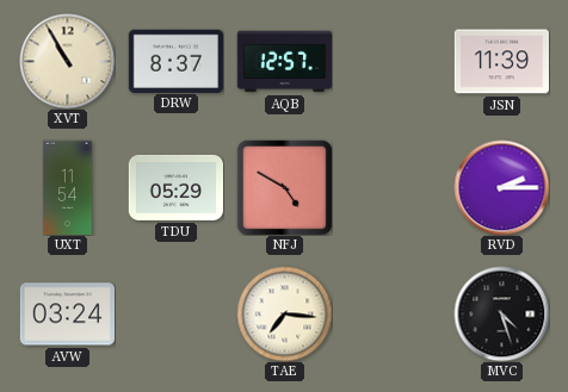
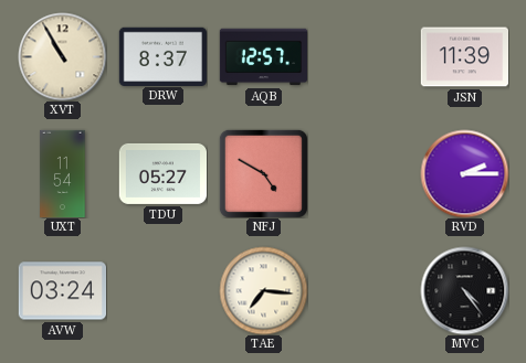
TDU: 05:29 -> 05:27
MVC: 4:27 -> 4:24
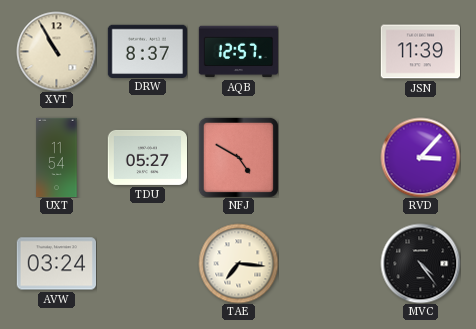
RVD: 2:15 -> 3:07
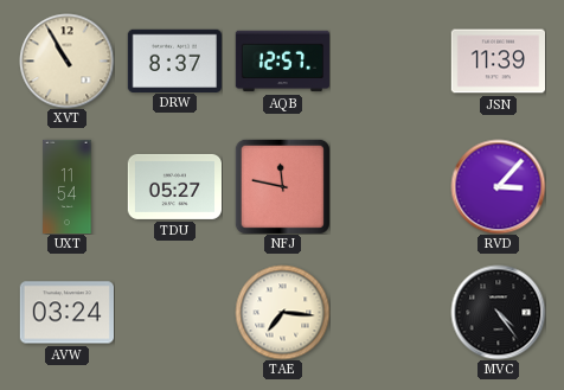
NFJ: 4:50 -> 11:47
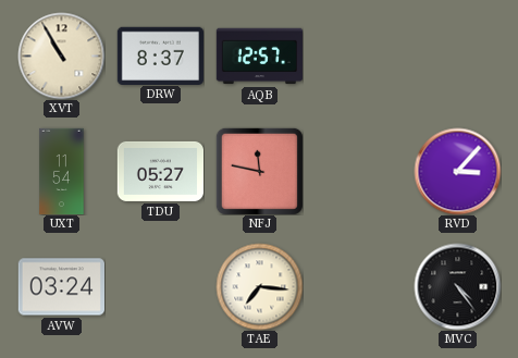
JSN: 11:39 -> none
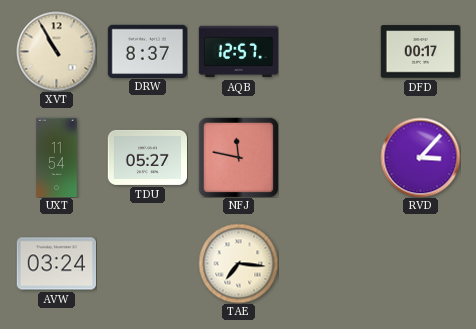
DFD: none -> 00:17
MVC: 4:24 -> none
